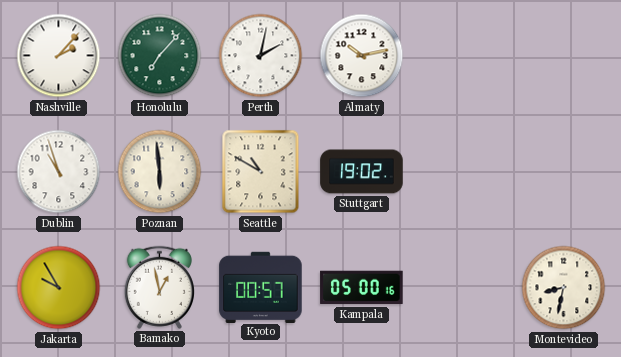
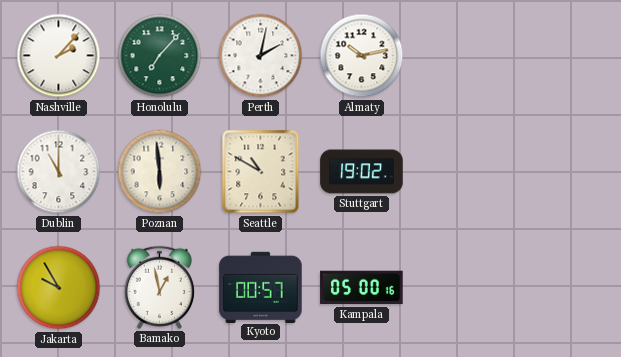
Dublin: 10:57 -> 11:00
Montevideo: 8:32 -> none
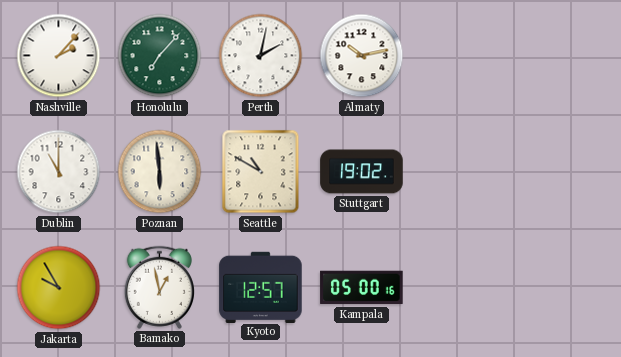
Kyoto: 00:57 -> 12:57
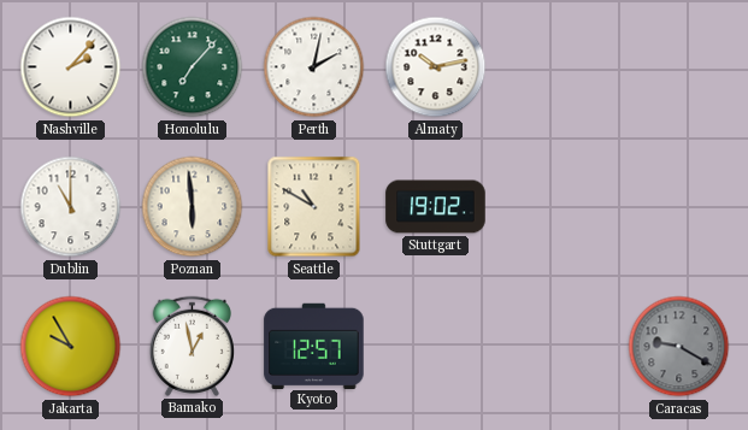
Kampala: 05:00 -> none
Caracas: none -> 9:20
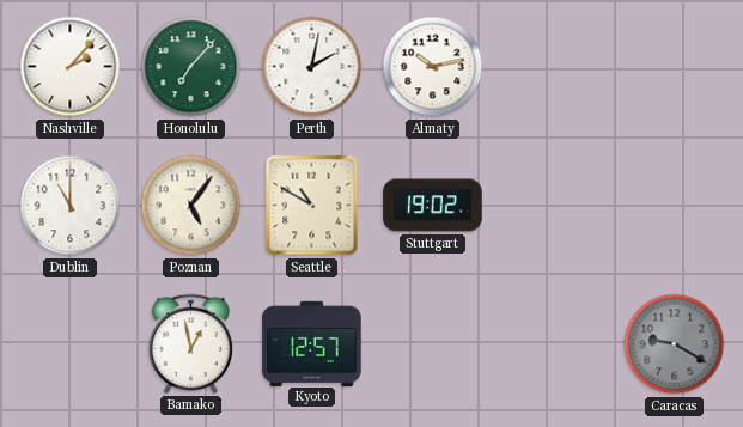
Poznan: 5:59 -> 5:06
Jakarta: 9:55 -> none
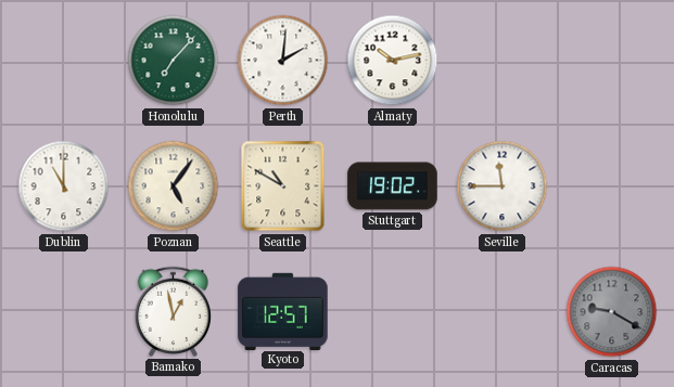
Nashville: 2:07 -> none
Perth: 2:02 -> 2:01
Seville: none -> 11:45
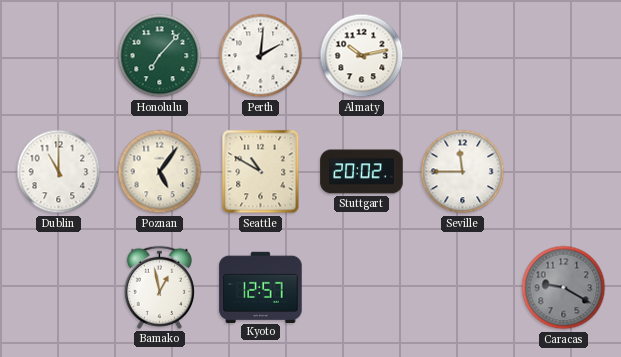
Stuttgart: 19:02 -> 20:02
